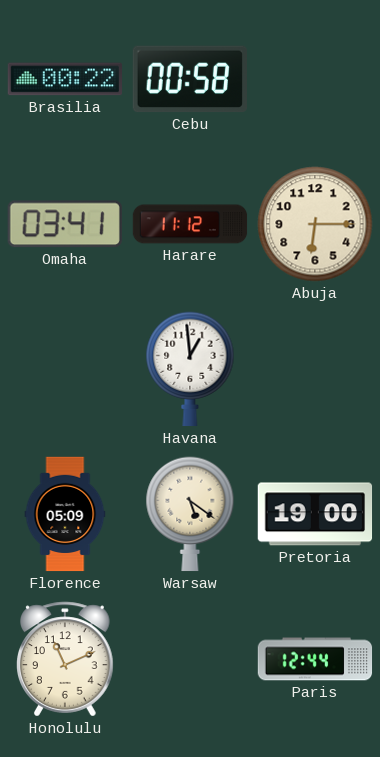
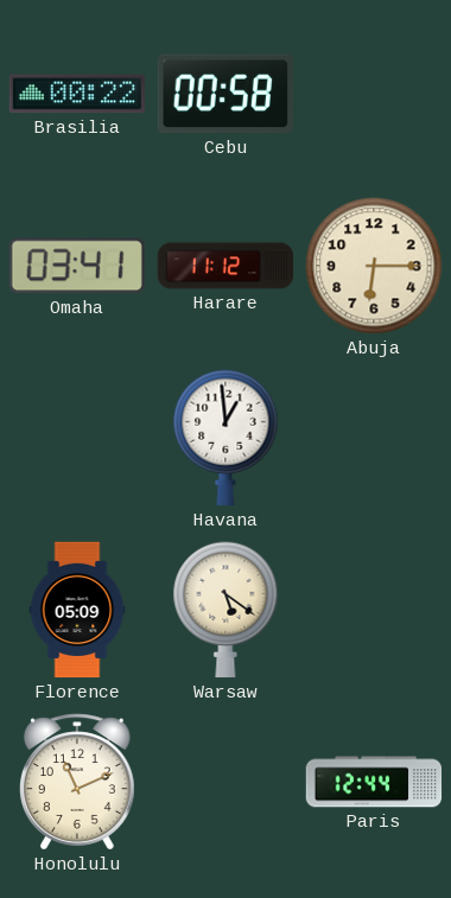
Pretoria: 19:00 -> none
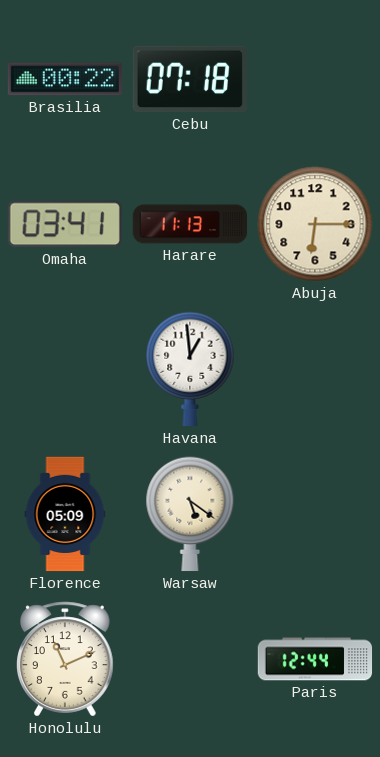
Cebu: 00:58 -> 07:18
Harare: 11:12 -> 11:13
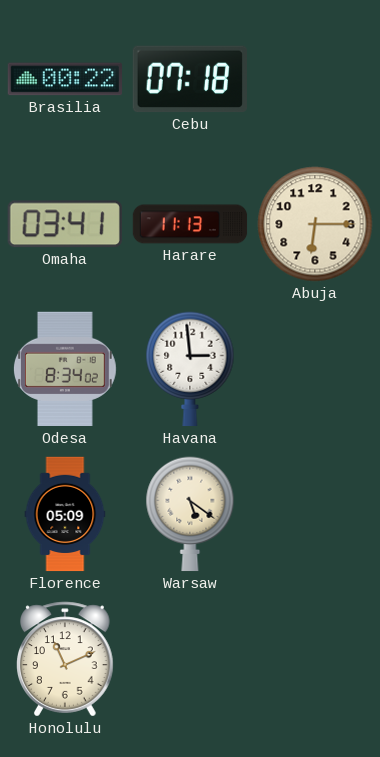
Odesa: none -> 8:34
Havana: 12:59 -> 2:59
Paris: 12:44 -> none
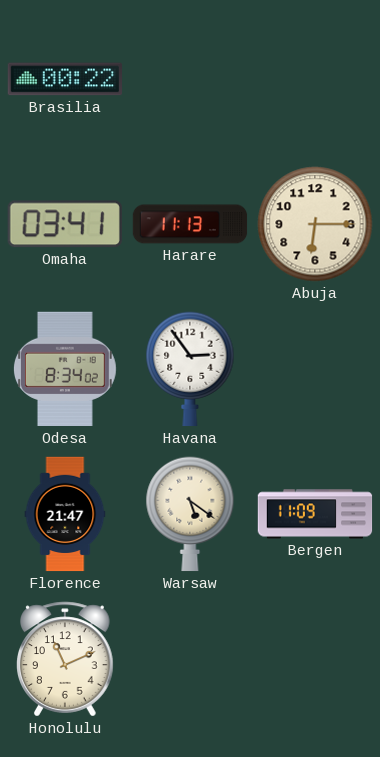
Cebu: 07:18 -> none
Havana: 2:59 -> 2:54
Florence: 05:09 -> 21:47
Bergen: none -> 11:09
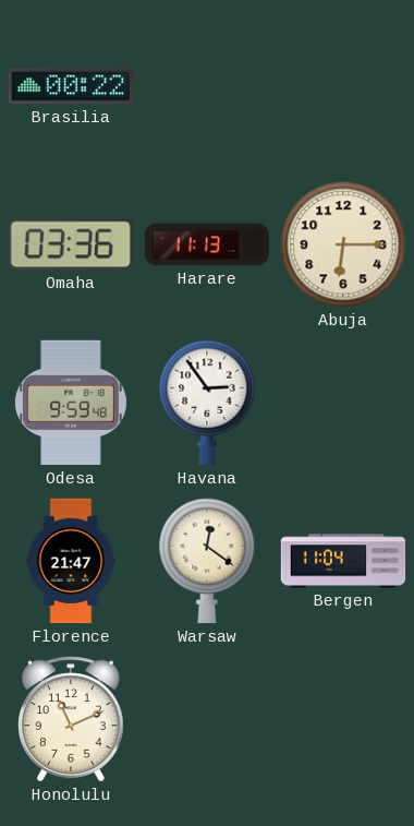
Omaha: 03:41 -> 03:36
Odesa: 8:34 -> 9:59
Warsaw: 5:21 -> 12:21
Bergen: 11:09 -> 11:04
